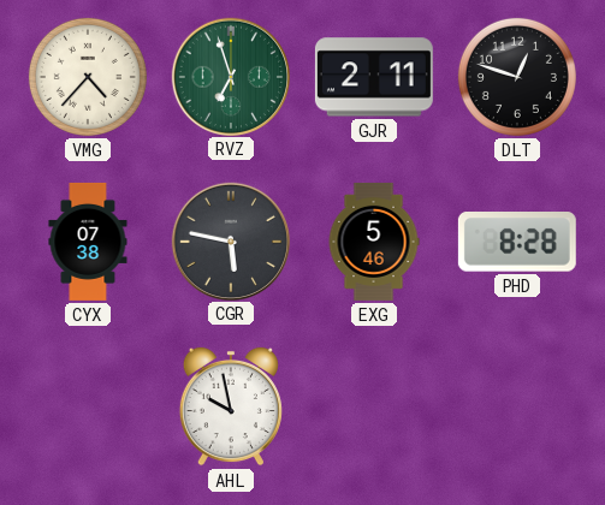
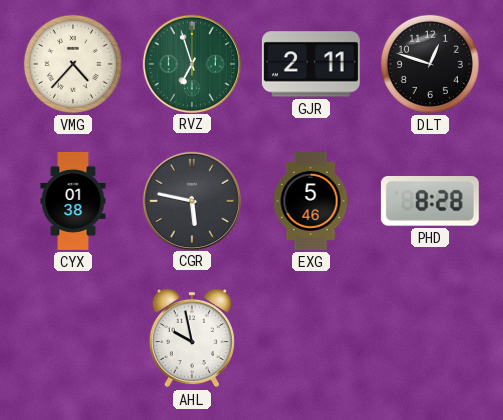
CYX: 07:38 -> 01:38
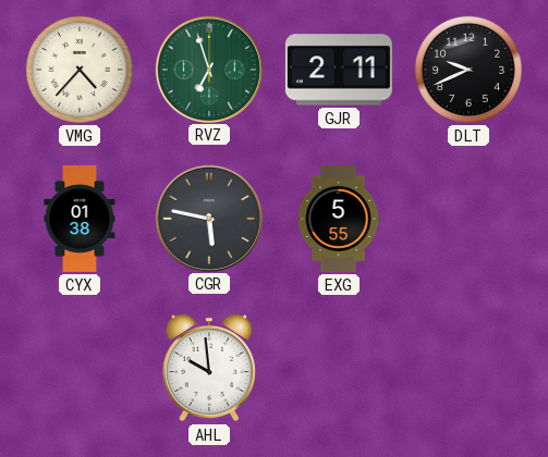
DLT: 12:48 -> 9:41
EXG: 5:46 -> 5:55
PHD: 8:28 -> none
AHL: 9:58 -> 9:59
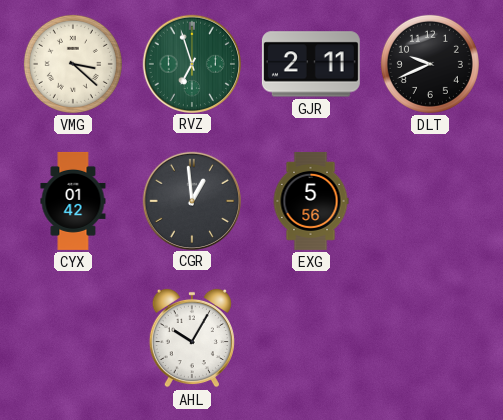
VMG: 4:37 -> 3:22
CYX: 01:38 -> 01:42
CGR: 5:47 -> 12:59
EXG: 5:55 -> 5:56
AHL: 9:59 -> 10:05
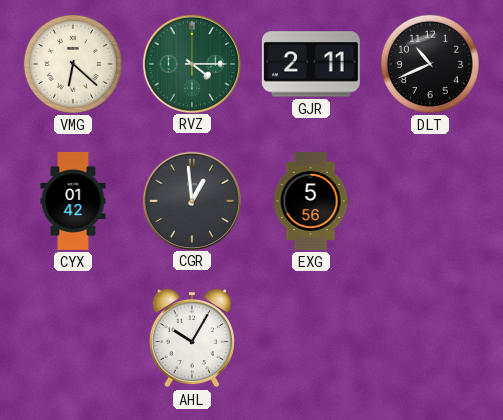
VMG: 3:22 -> 6:22
RVZ: 6:57 -> 4:15
DLT: 9:41 -> 10:41
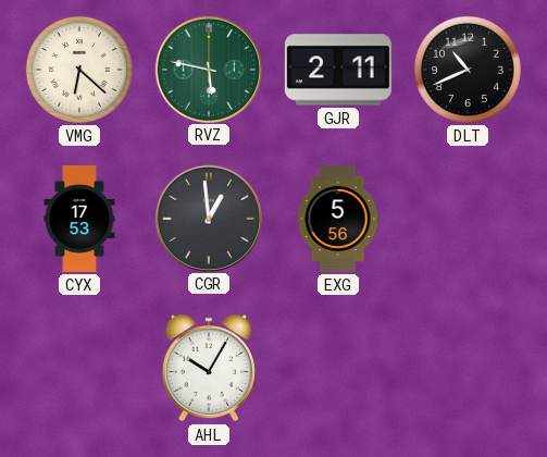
RVZ: 4:15 -> 5:47
CYX: 01:42 -> 17:53
